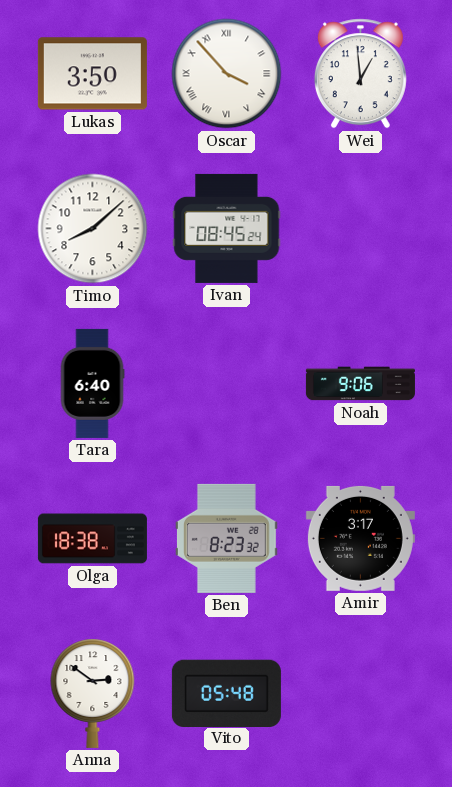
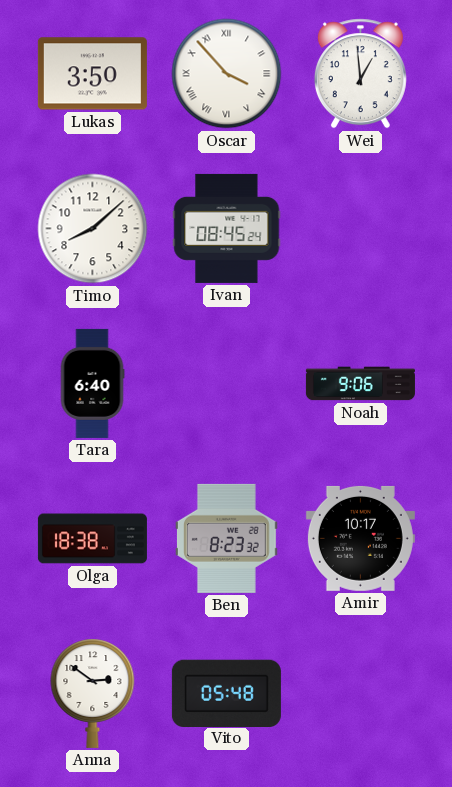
Amir: 3:17 -> 10:17
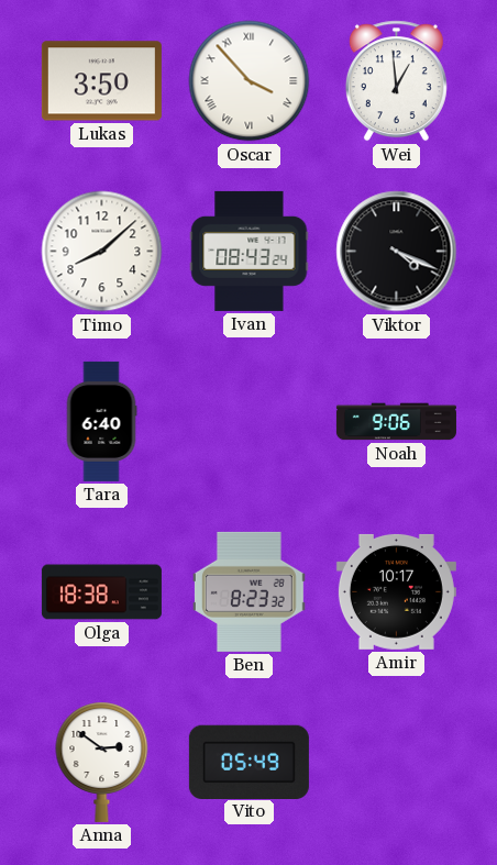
Ivan: 08:45 -> 08:43
Viktor: none -> 4:19
Vito: 05:48 -> 05:49
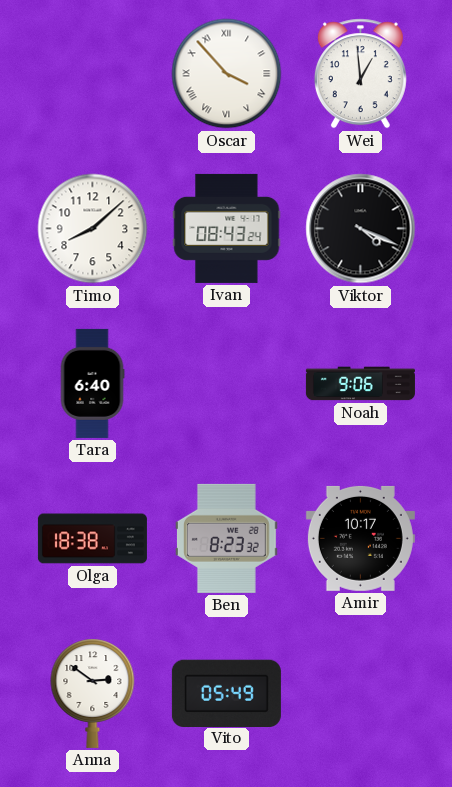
Lukas: 3:50 -> none
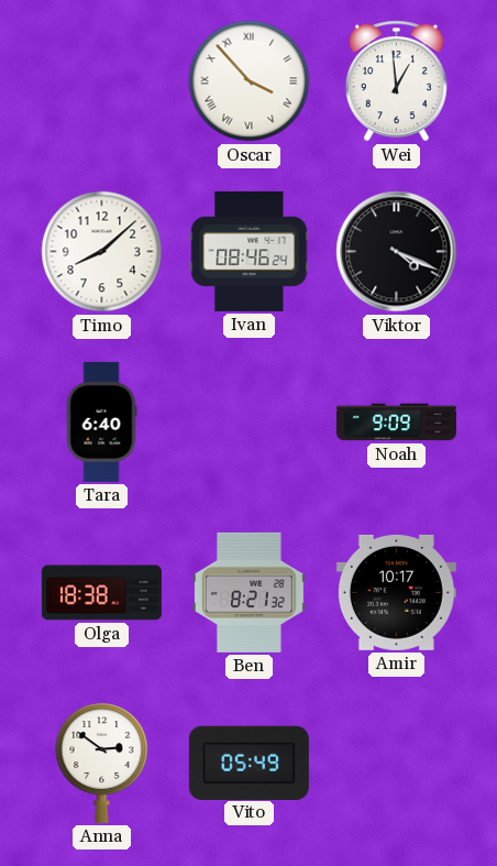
Ivan: 08:43 -> 08:46
Noah: 9:06 -> 9:09
Ben: 8:23 -> 8:21
